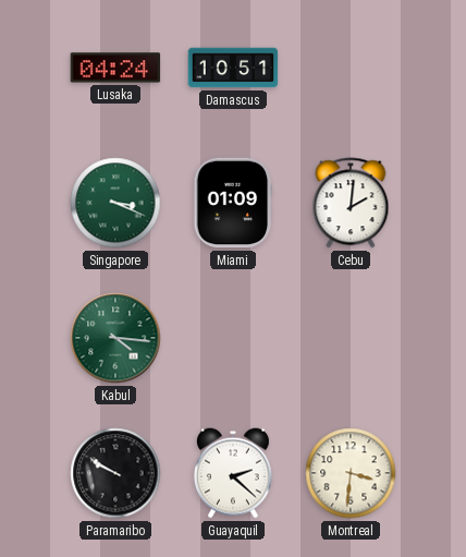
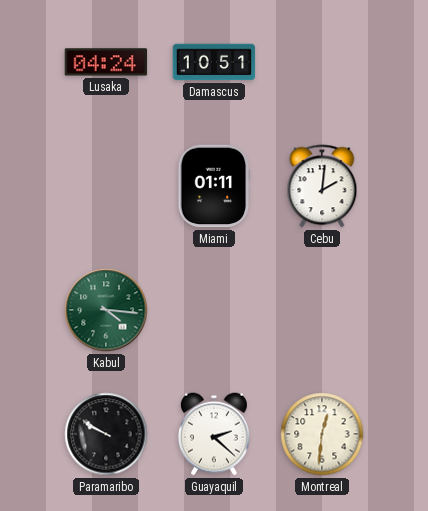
Singapore: 3:19 -> none
Miami: 01:09 -> 01:11
Montreal: 3:31 -> 12:31
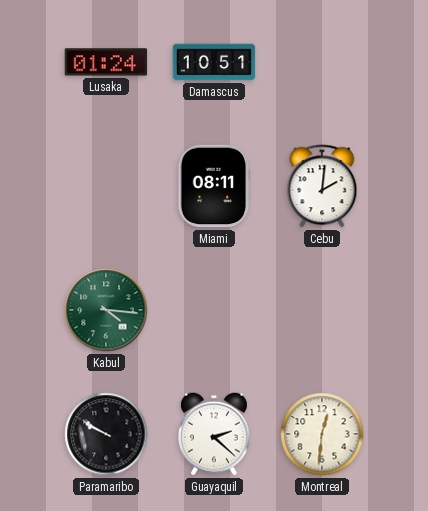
Lusaka: 04:24 -> 01:24
Miami: 01:11 -> 08:11
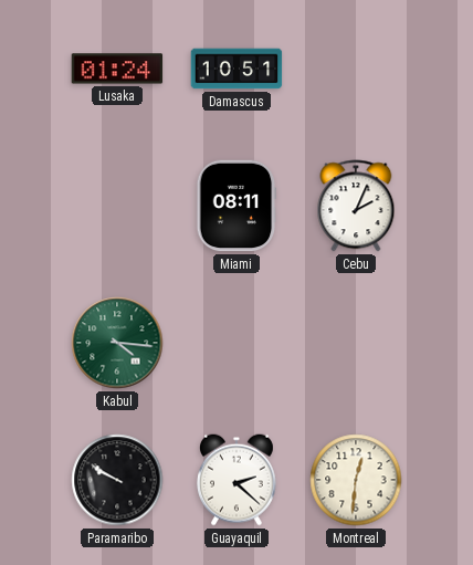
Cebu: 2:01 -> 2:04
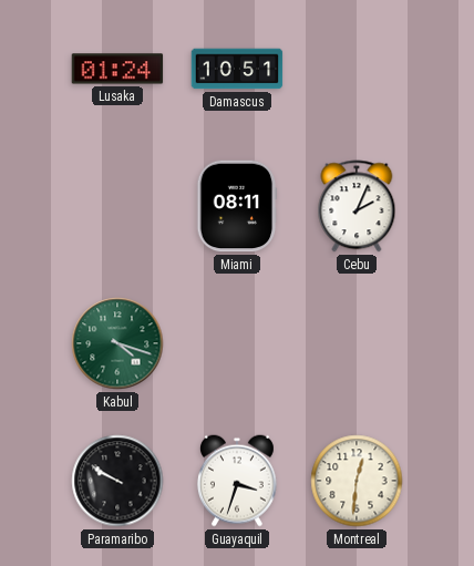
Kabul: 4:16 -> 4:18
Guayaquil: 2:22 -> 3:33
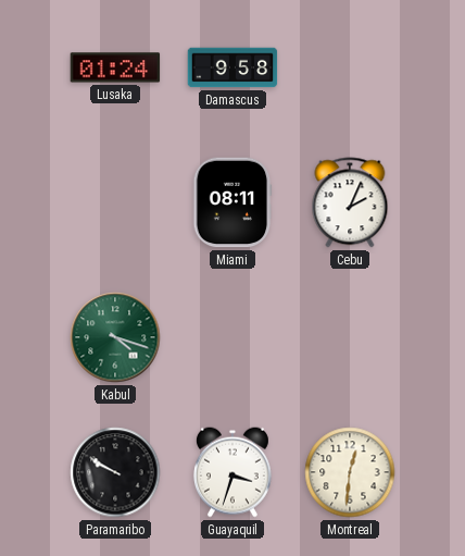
Damascus: 10:51 -> 9:58
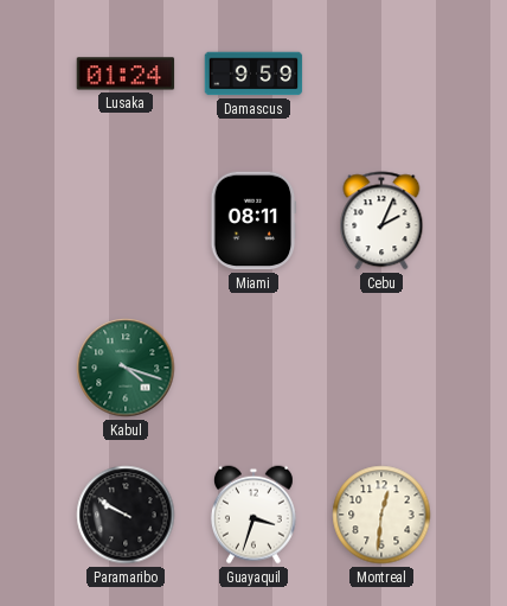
Damascus: 9:58 -> 9:59
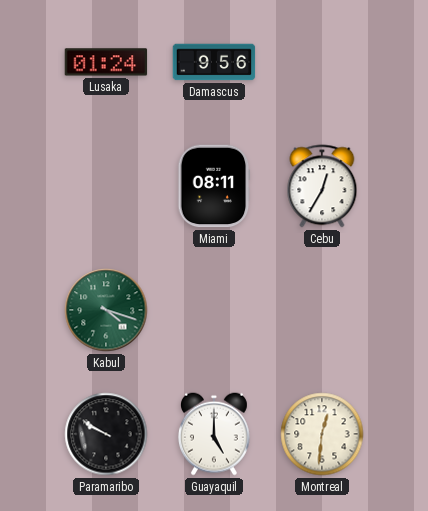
Damascus: 9:59 -> 9:56
Cebu: 2:04 -> 12:35
Guayaquil: 3:33 -> 5:00
